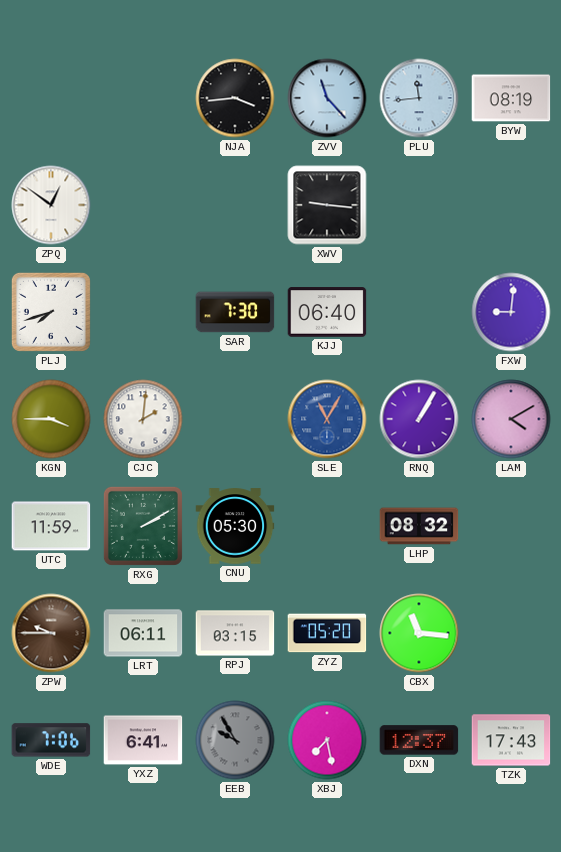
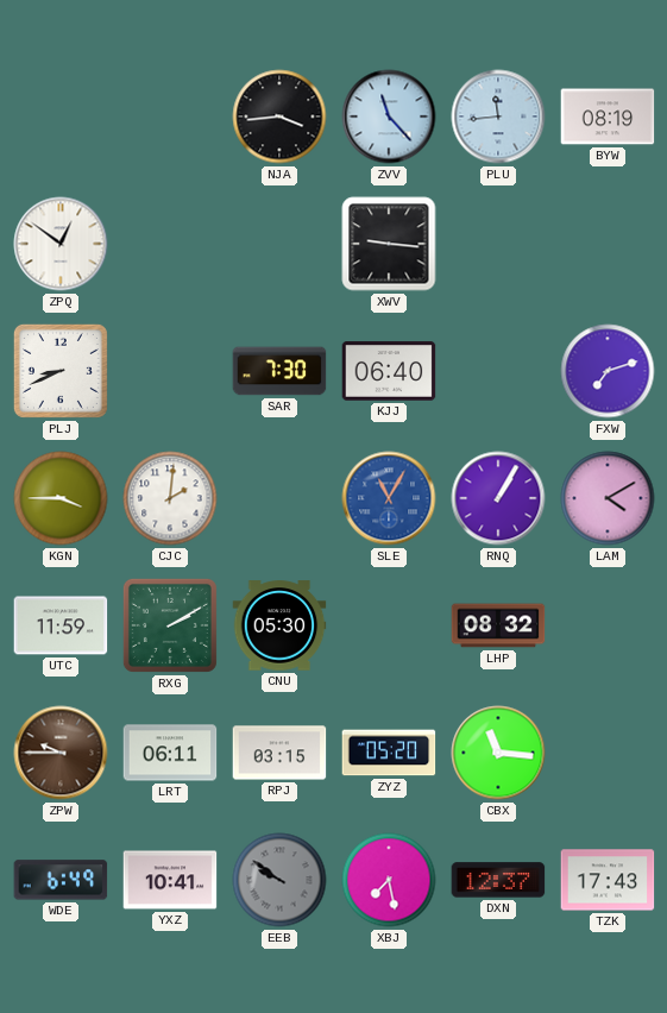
PLJ: 7:42 -> 8:41
FXW: 9:01 -> 7:12
WDE: 7:06 -> 6:49
YXZ: 6:41 -> 10:41
EEB: 9:55 -> 9:51
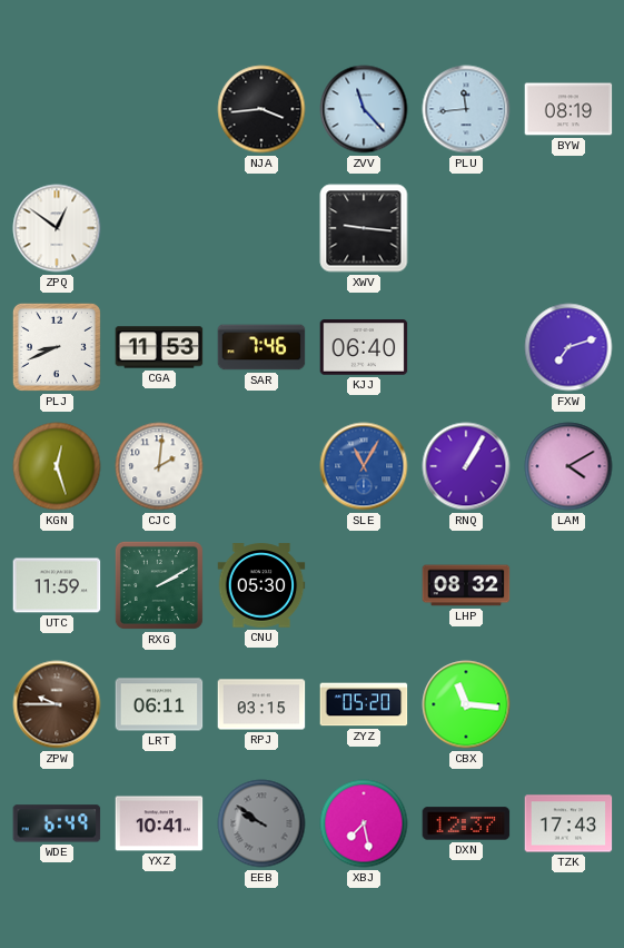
CGA: none -> 11:53
SAR: 7:30 -> 7:46
KGN: 3:45 -> 12:27
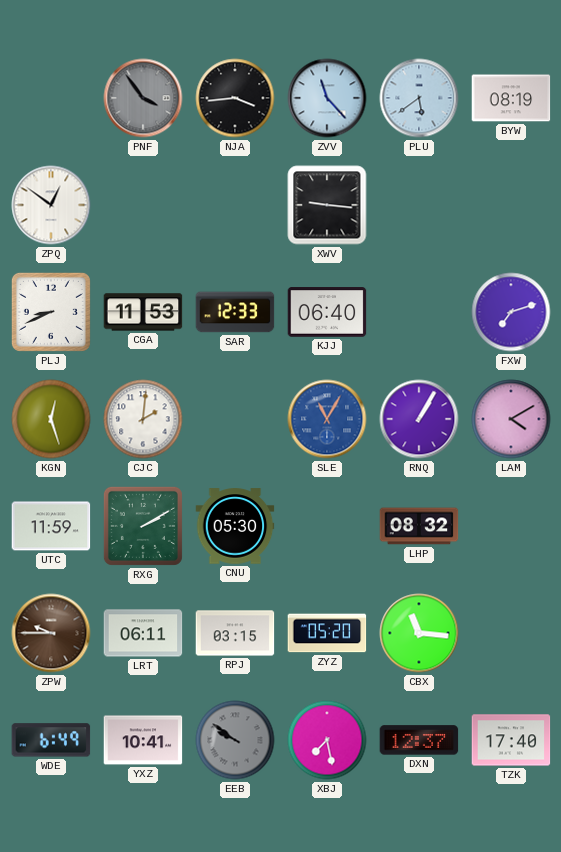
PNF: none -> 3:54
PLU: 11:44 -> 5:39
SAR: 7:46 -> 12:33
TZK: 17:43 -> 17:40
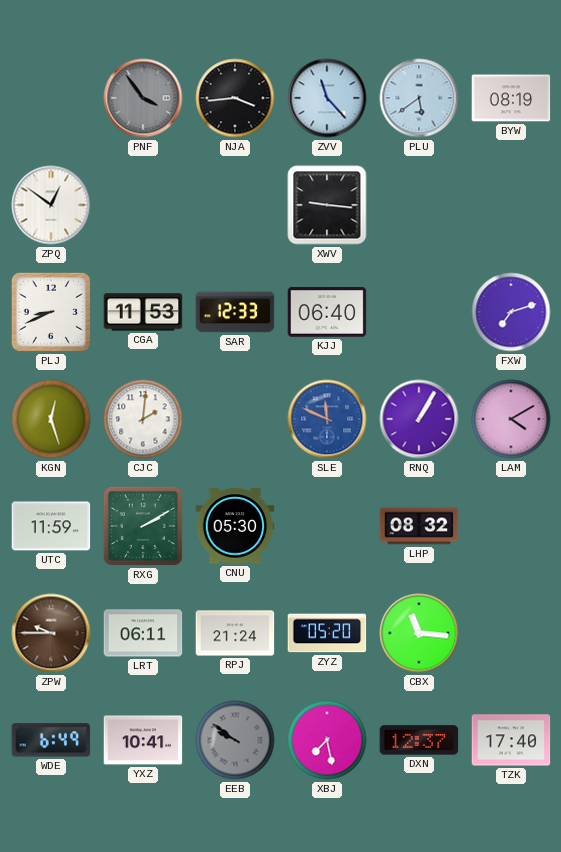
SLE: 11:05 -> 11:49
RPJ: 03:15 -> 21:24
